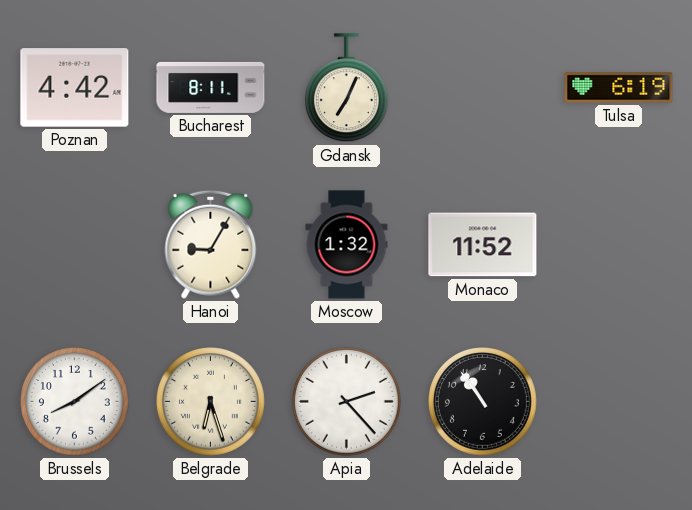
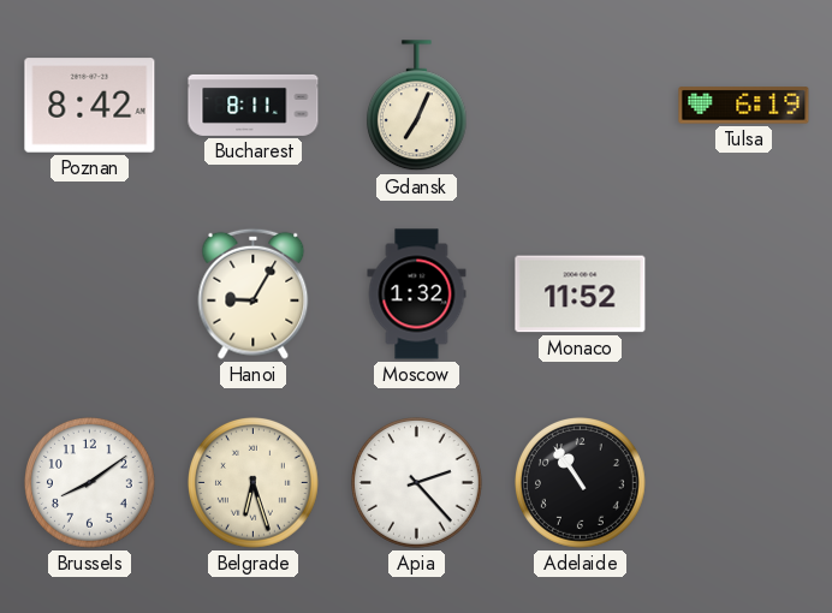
Poznan: 4:42 -> 8:42
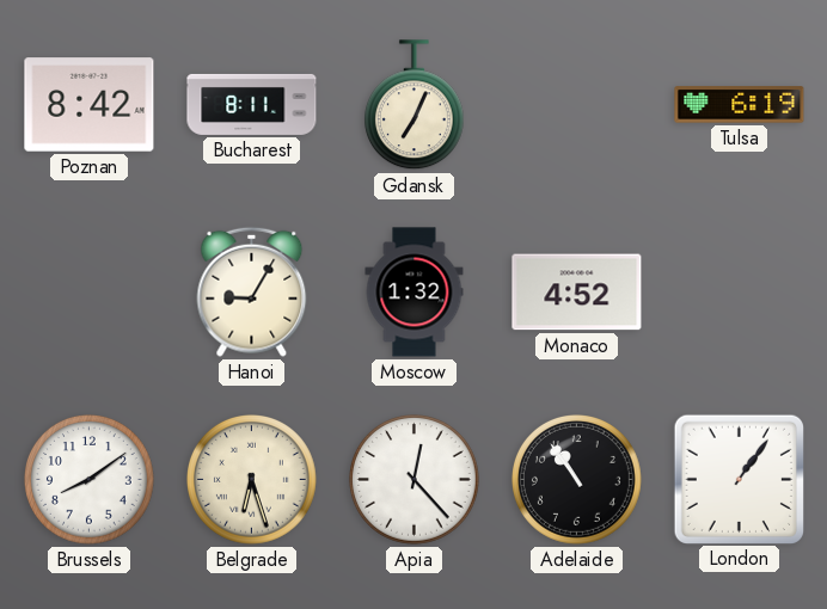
Monaco: 11:52 -> 4:52
Apia: 2:23 -> 12:23
London: none -> 1:06
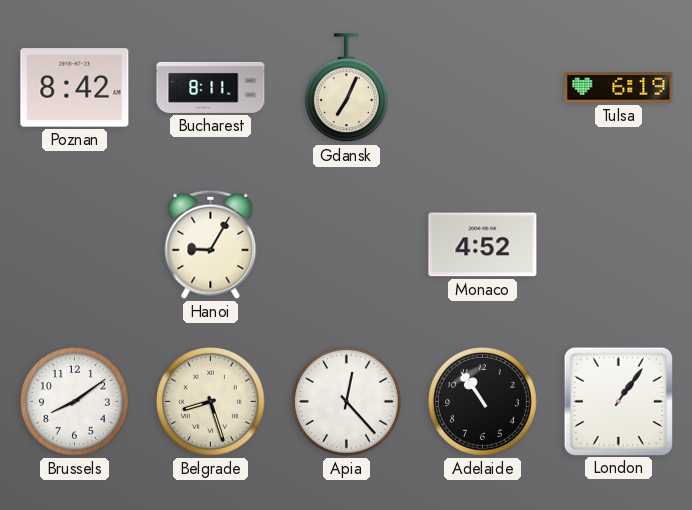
Moscow: 1:32 -> none
Belgrade: 6:27 -> 8:27
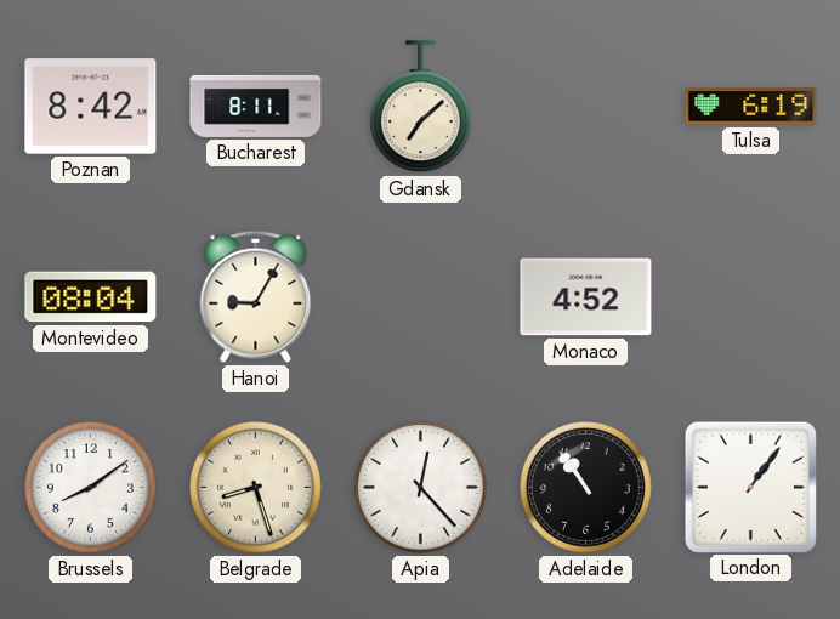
Gdansk: 7:04 -> 7:08
Montevideo: none -> 08:04
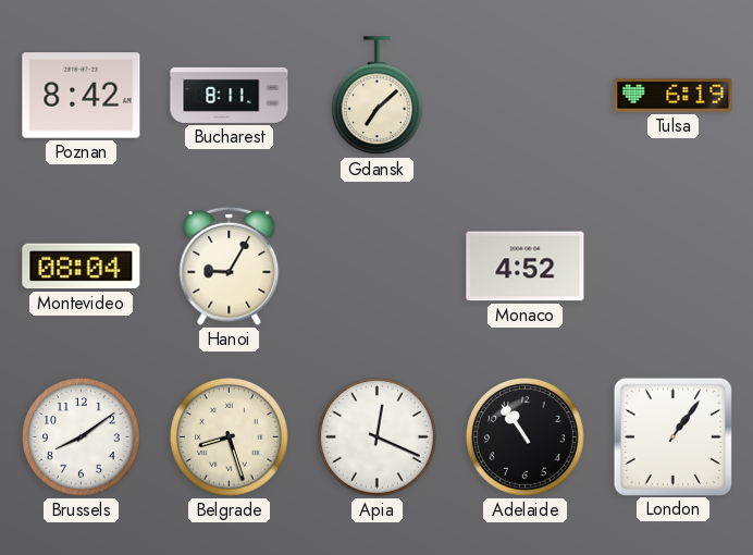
Apia: 12:23 -> 12:19
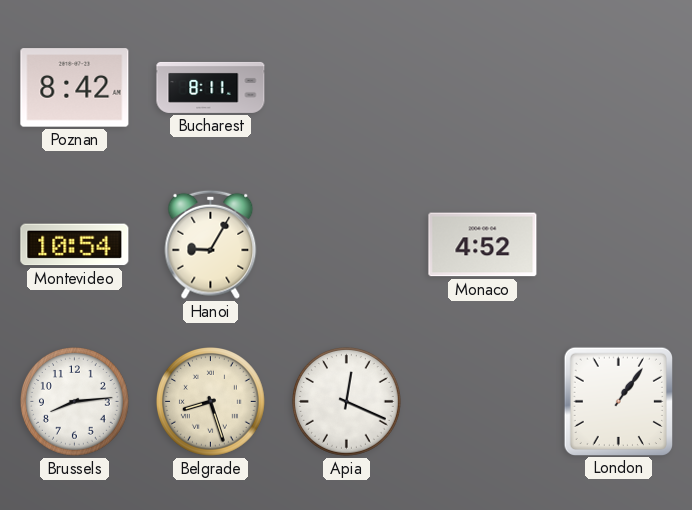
Gdansk: 7:08 -> none
Tulsa: 6:19 -> none
Montevideo: 08:04 -> 10:54
Brussels: 8:09 -> 8:14
Adelaide: 10:54 -> none
